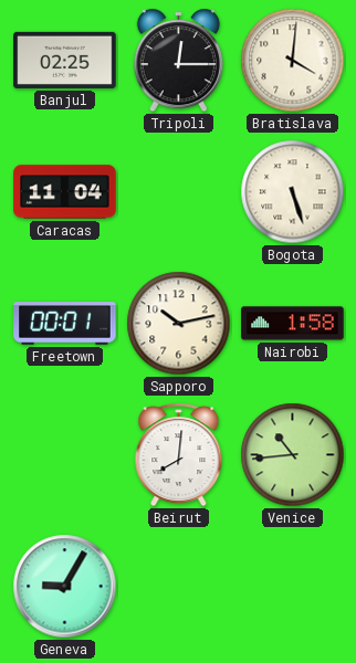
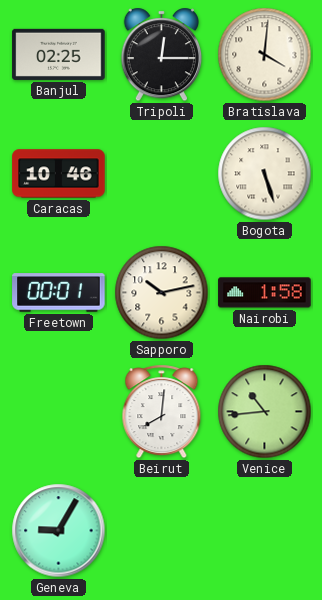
Caracas: 11:04 -> 10:46
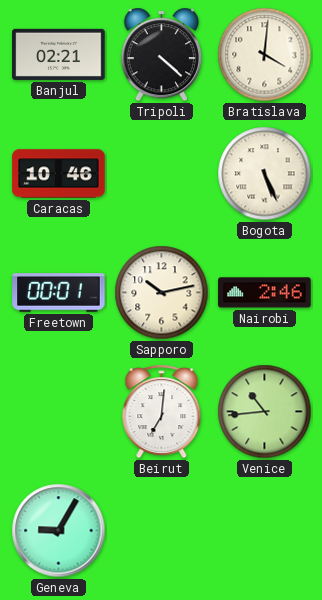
Banjul: 02:25 -> 02:21
Tripoli: 12:15 -> 4:22
Bogota: 5:27 -> 5:26
Nairobi: 1:58 -> 2:46
Beirut: 8:01 -> 7:01
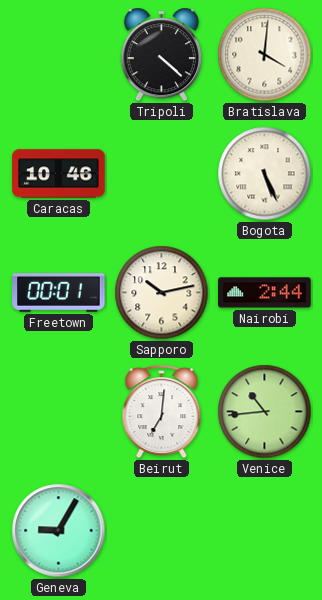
Banjul: 02:21 -> none
Nairobi: 2:46 -> 2:44
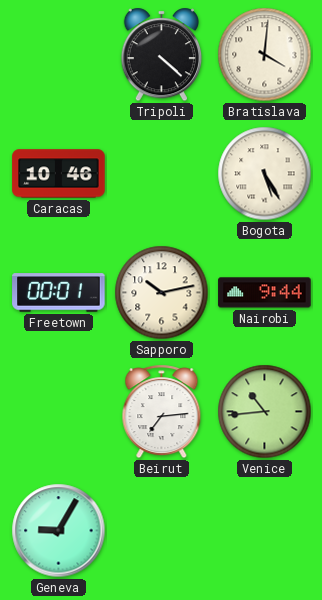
Bogota: 5:26 -> 5:25
Nairobi: 2:44 -> 9:44
Beirut: 7:01 -> 7:14
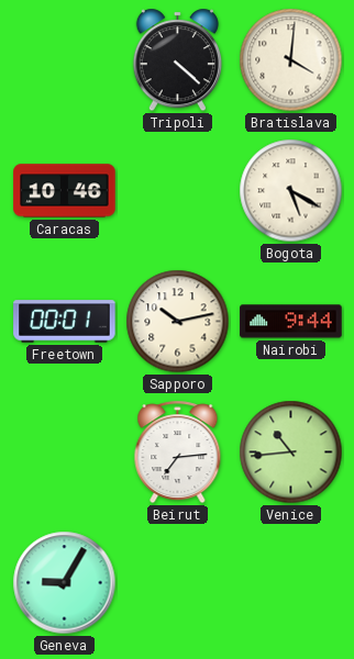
Bogota: 5:25 -> 5:20
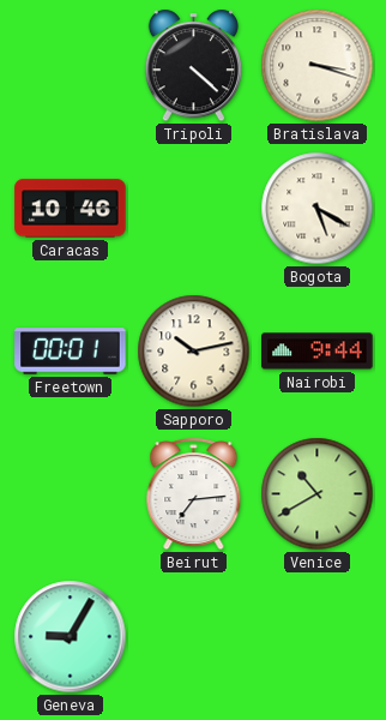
Bratislava: 4:01 -> 3:18
Venice: 10:44 -> 10:40
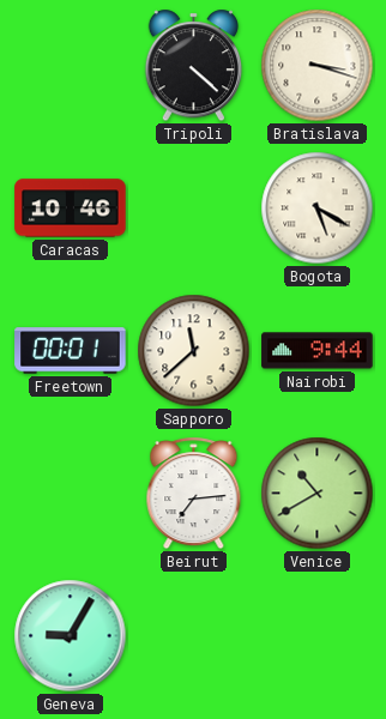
Sapporo: 10:13 -> 11:38
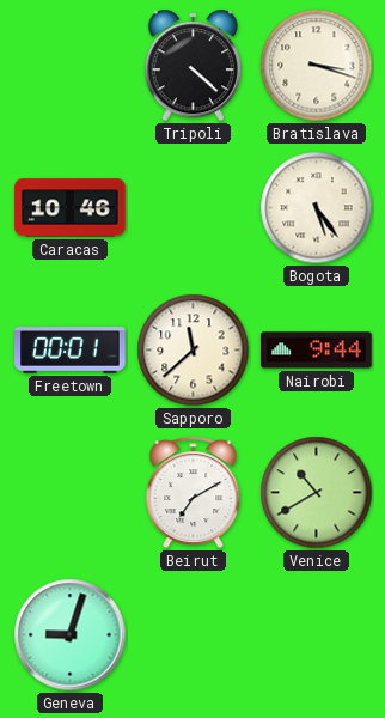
Bogota: 5:20 -> 5:24
Beirut: 7:14 -> 7:10
Geneva: 9:05 -> 9:03
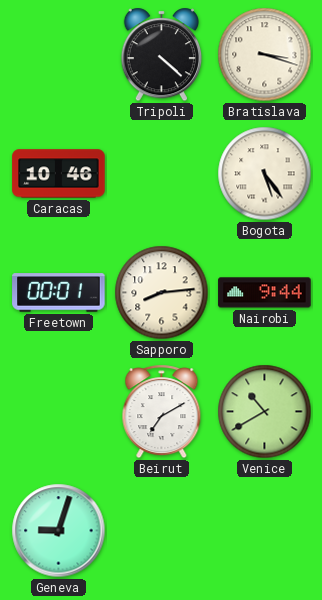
Sapporo: 11:38 -> 8:14
